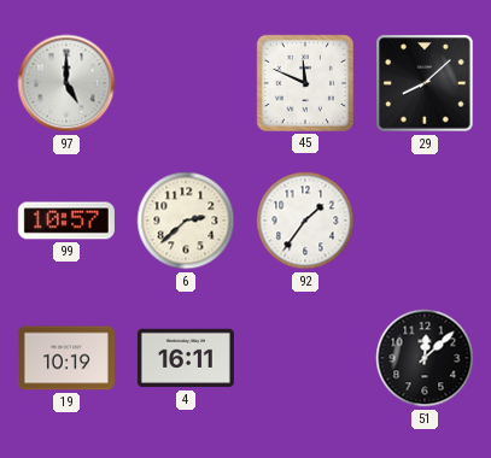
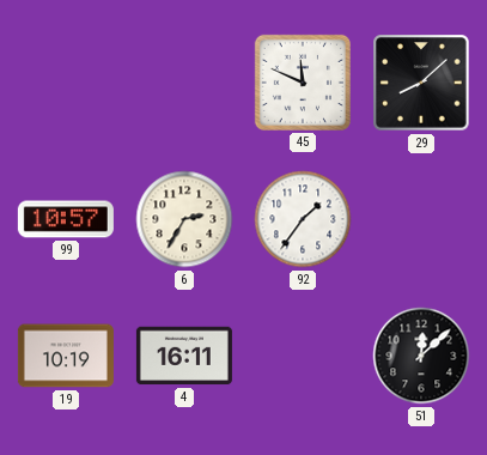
97: 5:00 -> none
6: 2:38 -> 2:35
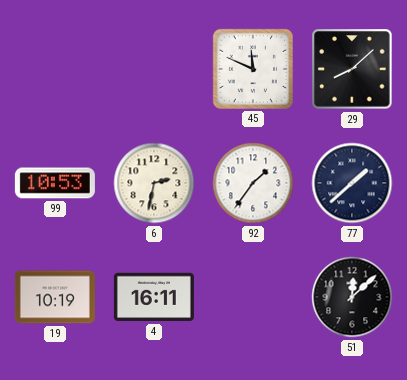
99: 10:57 -> 10:53
6: 2:35 -> 2:32
77: none -> 1:38
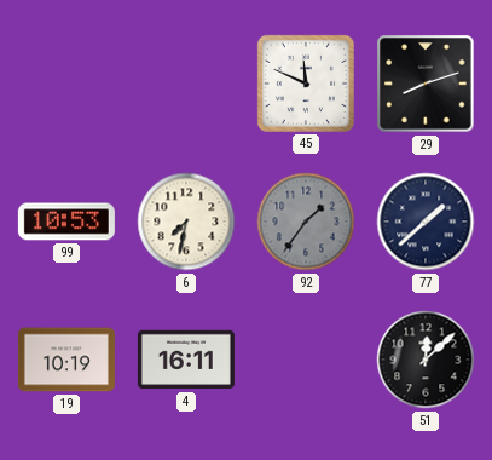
29: 8:08 -> 8:12
6: 2:32 -> 7:32
92 dial: white -> grey
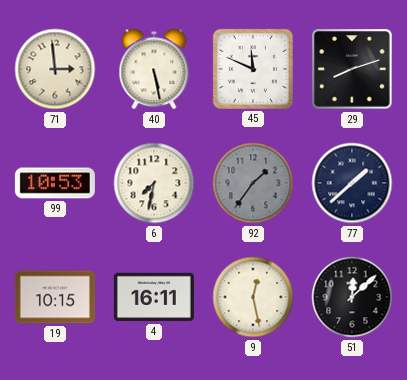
71: none -> 2:59
40: none -> 5:28
19: 10:19 -> 10:15
9: none -> 12:28
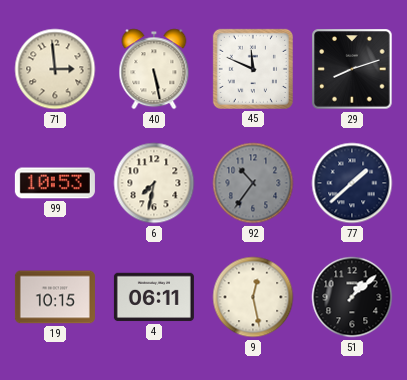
92: 1:36 -> 10:36
4: 16:11 -> 06:11
51: 12:08 -> 1:08
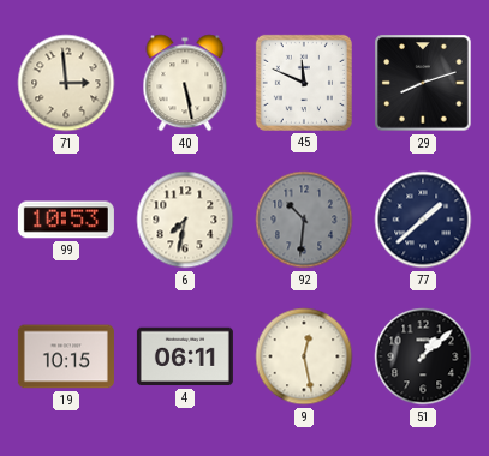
92: 10:36 -> 10:31
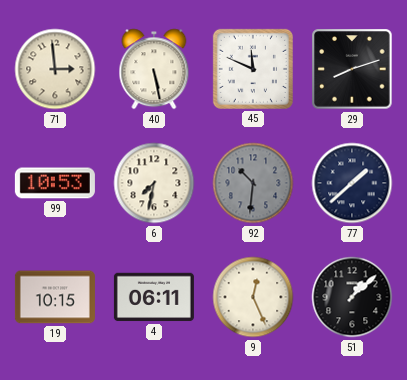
9: 12:28 -> 12:26
